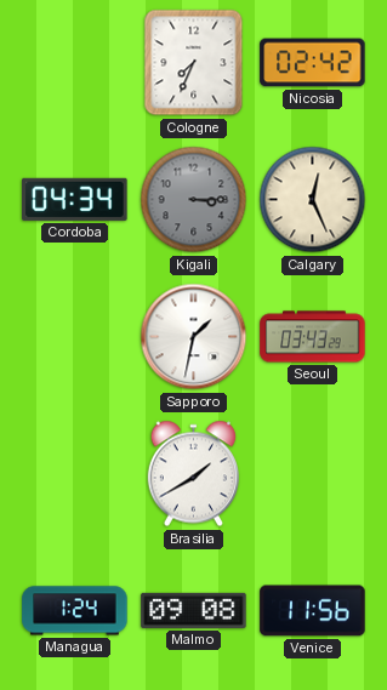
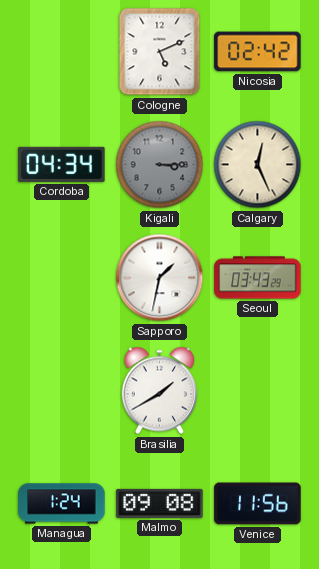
Cologne: 7:34 -> 5:11
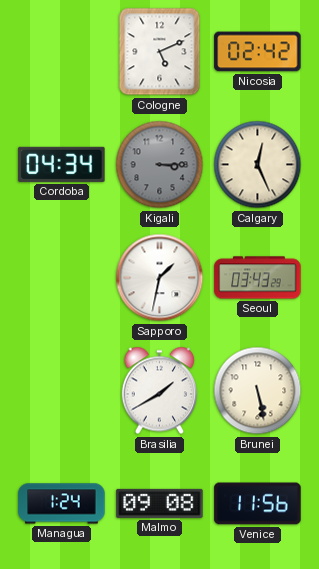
Brunei: none -> 5:28
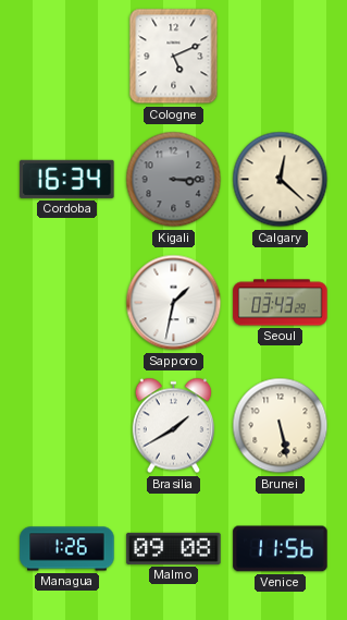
Nicosia: 02:42 -> none
Cordoba: 04:34 -> 16:34
Calgary: 12:26 -> 12:22
Managua: 1:24 -> 1:26
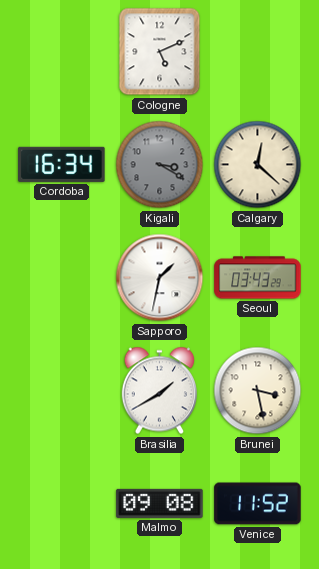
Kigali: 3:15 -> 3:20
Brunei: 5:28 -> 3:28
Managua: 1:26 -> none
Venice: 11:56 -> 11:52
